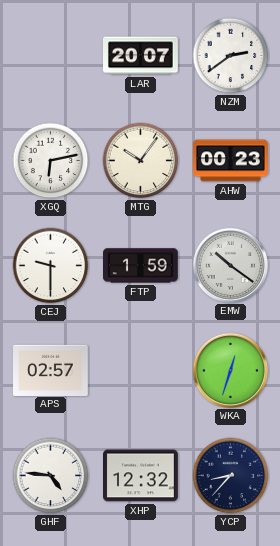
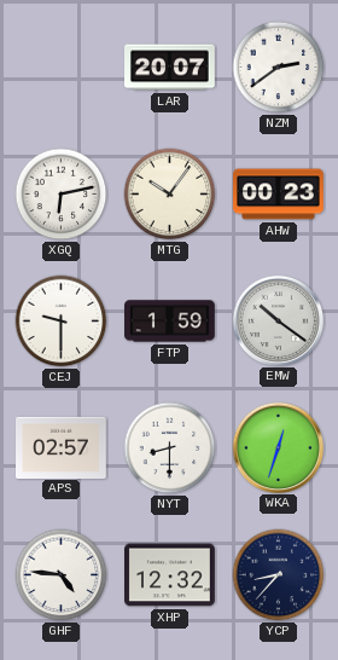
NYT: none -> 8:30
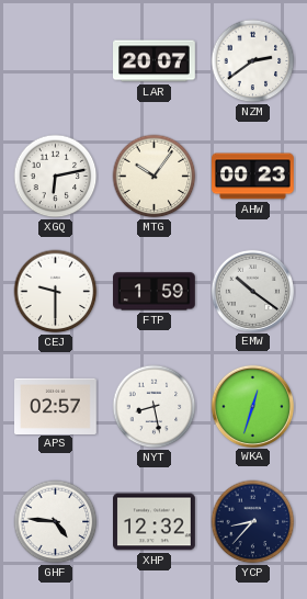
NYT: 8:30 -> 8:28
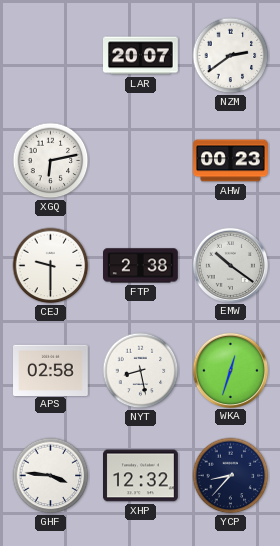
MTG: 10:06 -> none
FTP: 1:59 -> 2:38
APS: 02:57 -> 02:58
GHF: 4:46 -> 3:46
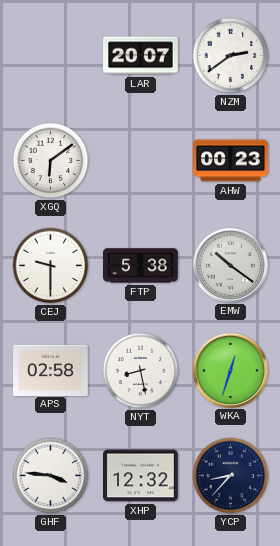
XGQ: 6:13 -> 6:09
FTP: 2:38 -> 5:38
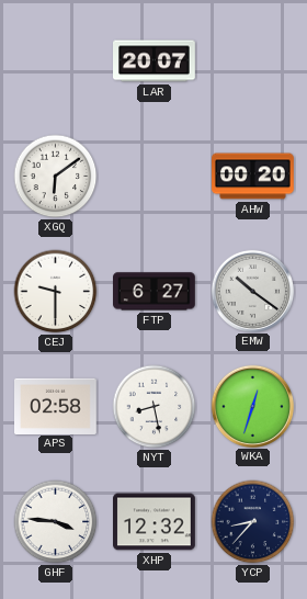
NZM: 2:39 -> none
AHW: 00:23 -> 00:20
FTP: 5:38 -> 6:27
